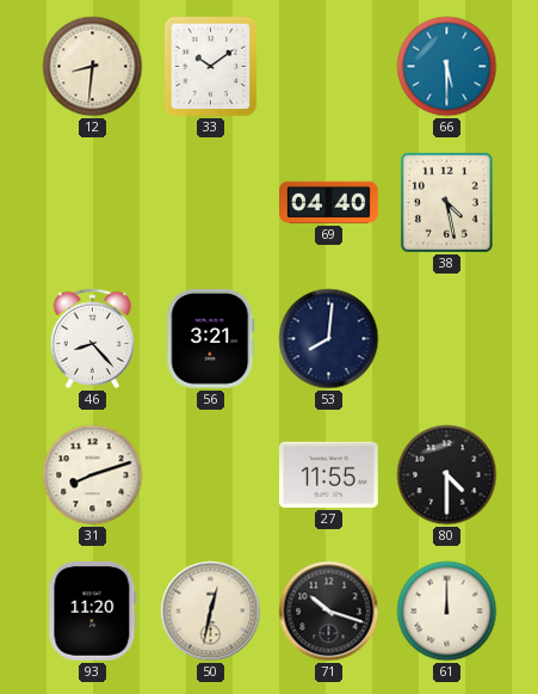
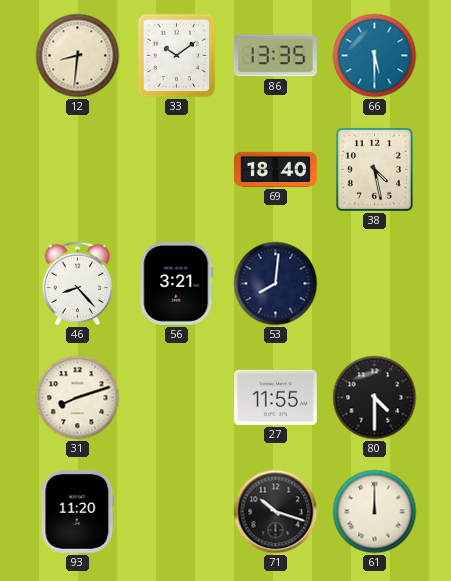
86: none -> 13:35
69: 04:40 -> 18:40
50: 12:32 -> none
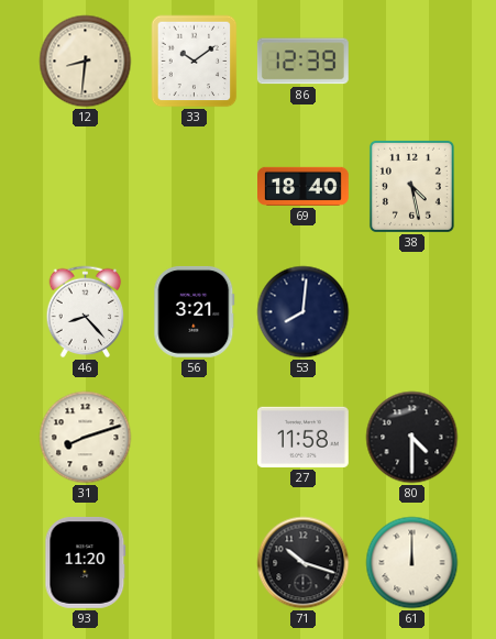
86: 13:35 -> 12:39
66: 5:30 -> none
27: 11:55 -> 11:58
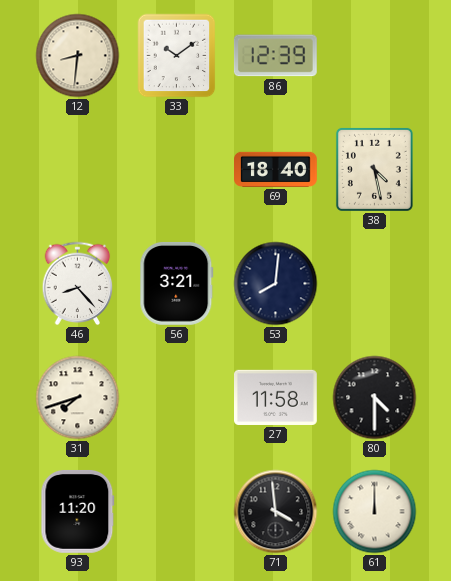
31: 8:12 -> 7:42
71: 10:18 -> 3:59
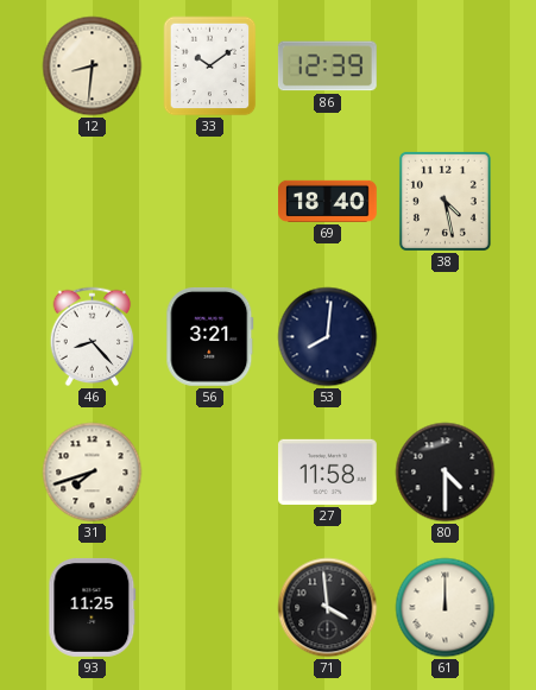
93: 11:20 -> 11:25
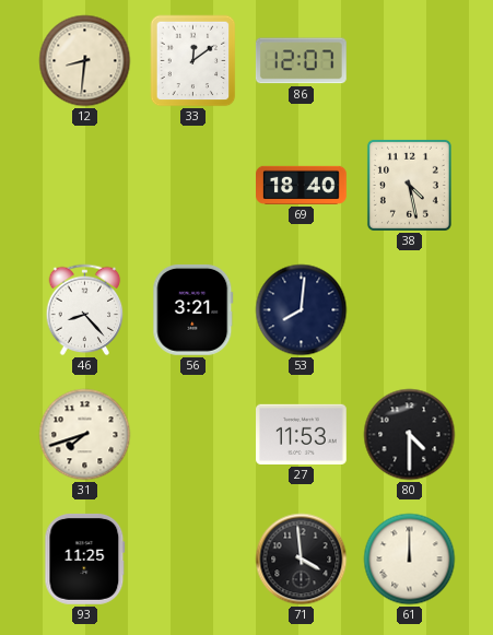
33: 10:09 -> 12:09
86: 12:39 -> 12:07
27: 11:58 -> 11:53
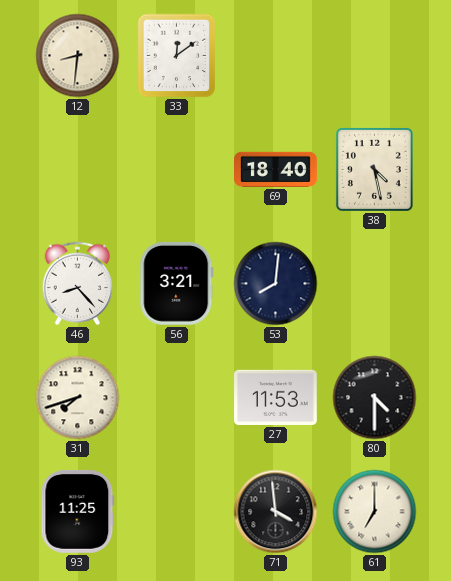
86: 12:07 -> none
61: 12:00 -> 7:00
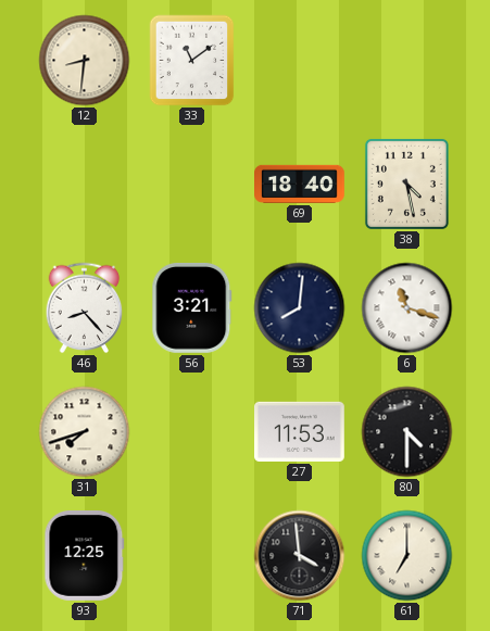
33: 12:09 -> 11:09
6: none -> 11:18
93: 11:25 -> 12:25
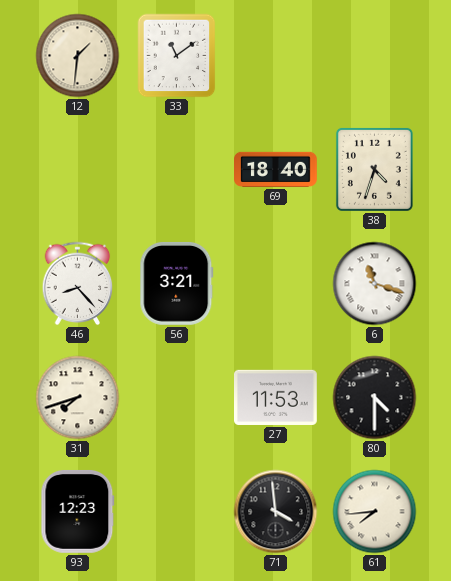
12: 8:31 -> 1:31
38: 4:28 -> 4:33
53: 8:01 -> none
93: 12:25 -> 12:23
61: 7:00 -> 7:44
